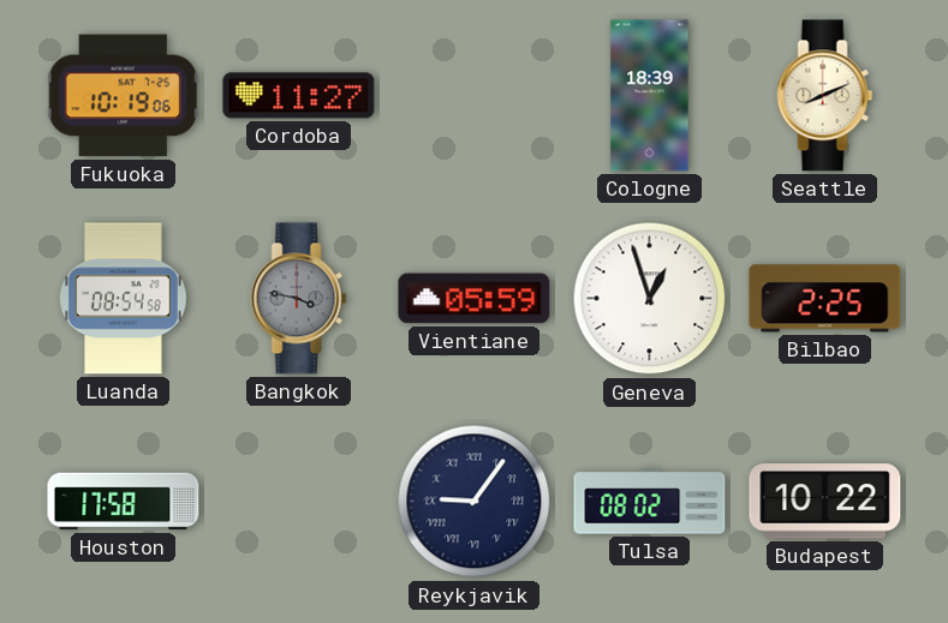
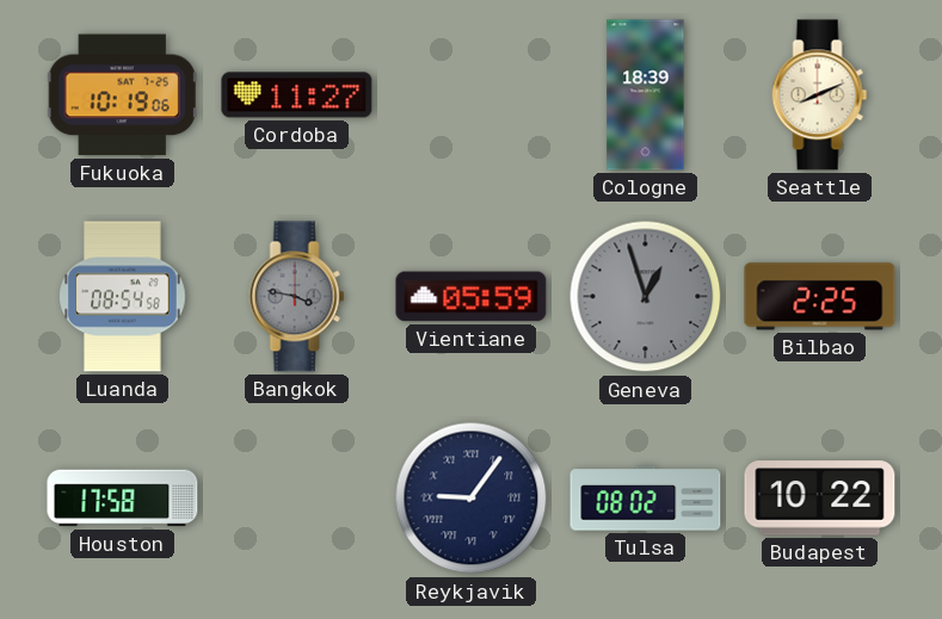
Geneva dial: white -> grey
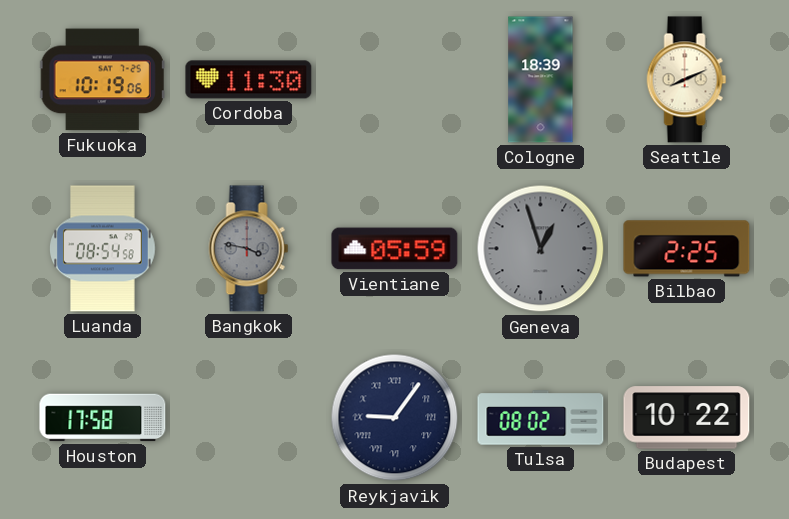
Cordoba: 11:27 -> 11:30
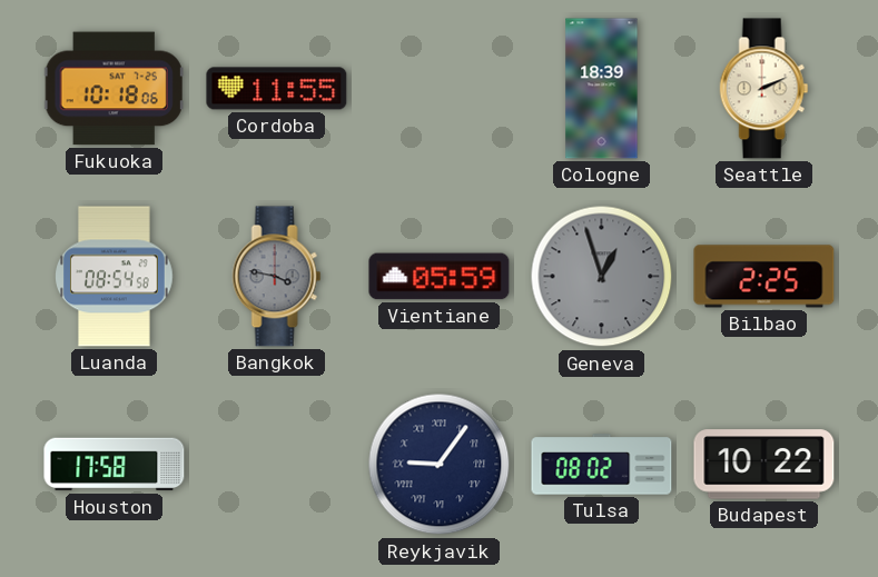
Fukuoka: 10:19 -> 10:18
Cordoba: 11:30 -> 11:55
Seattle: 8:11 -> 2:11
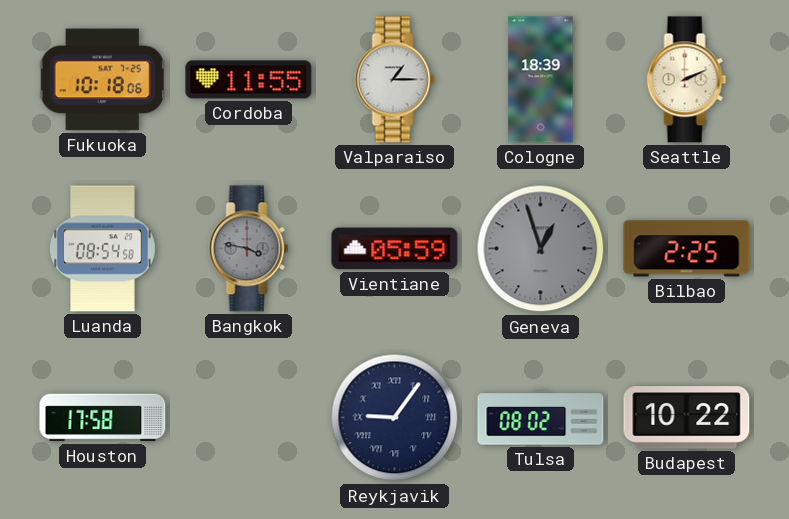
Valparaiso: none -> 1:15
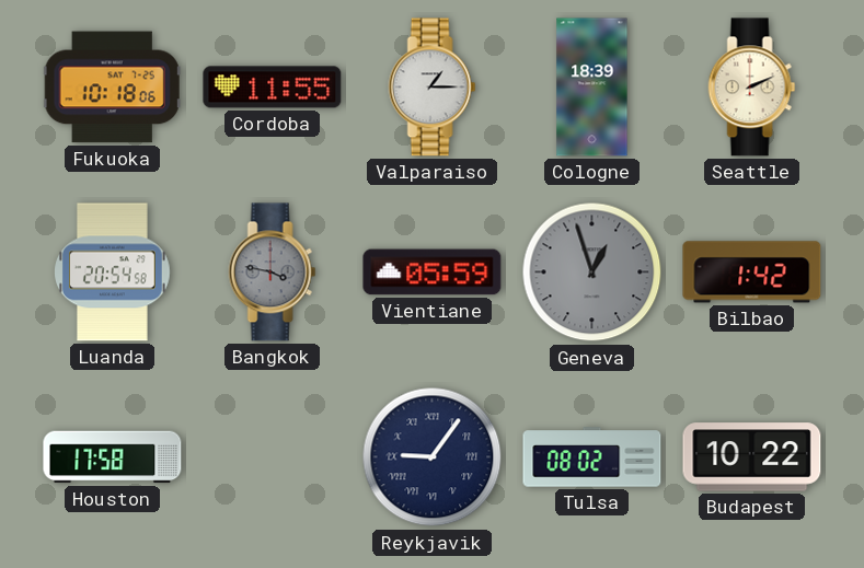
Luanda: 08:54 -> 20:54
Bilbao: 2:25 -> 1:42
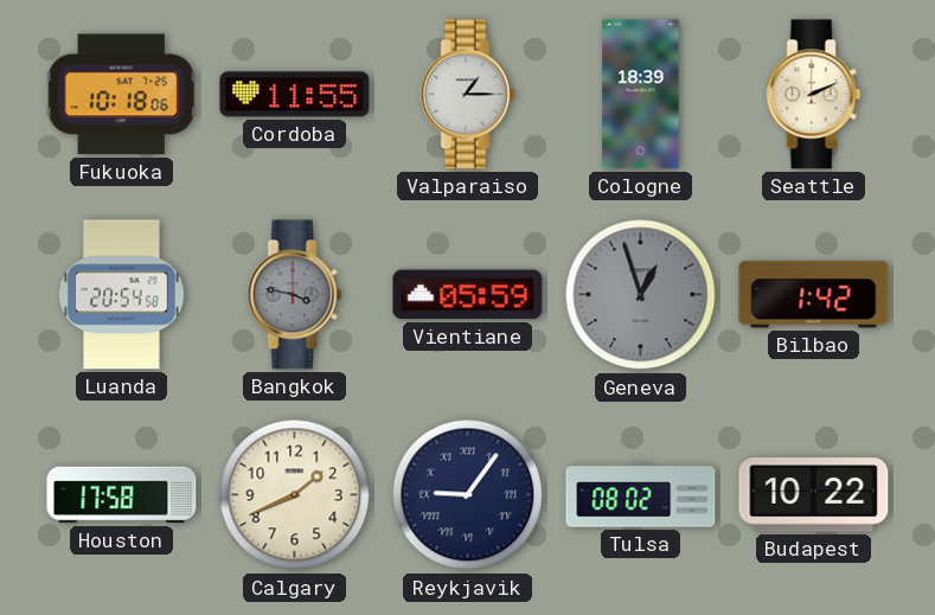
Calgary: none -> 1:41
